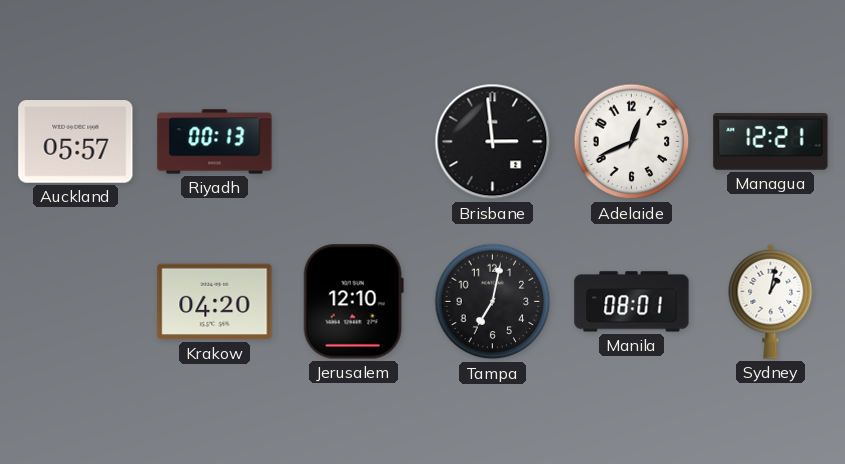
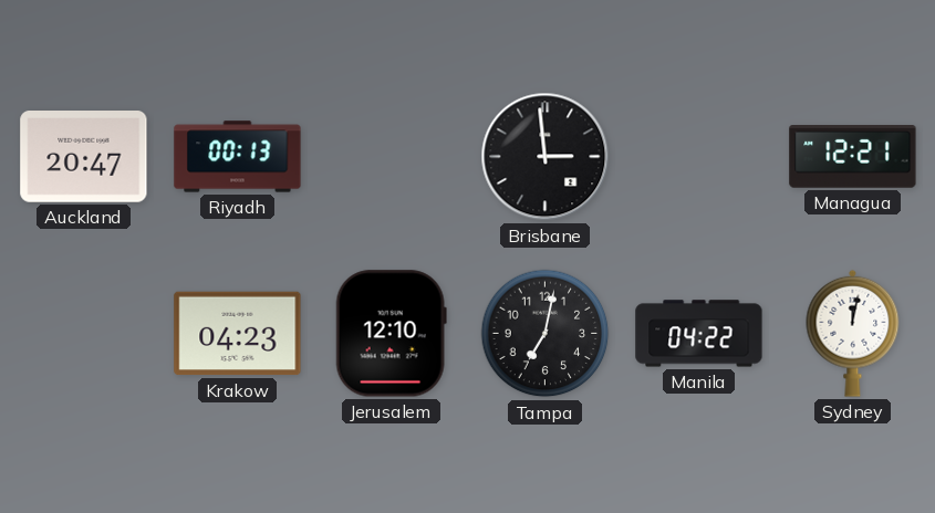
Auckland: 05:57 -> 20:47
Adelaide: 12:41 -> none
Krakow: 04:20 -> 04:23
Manila: 08:01 -> 04:22
Sydney: 1:02 -> 12:02
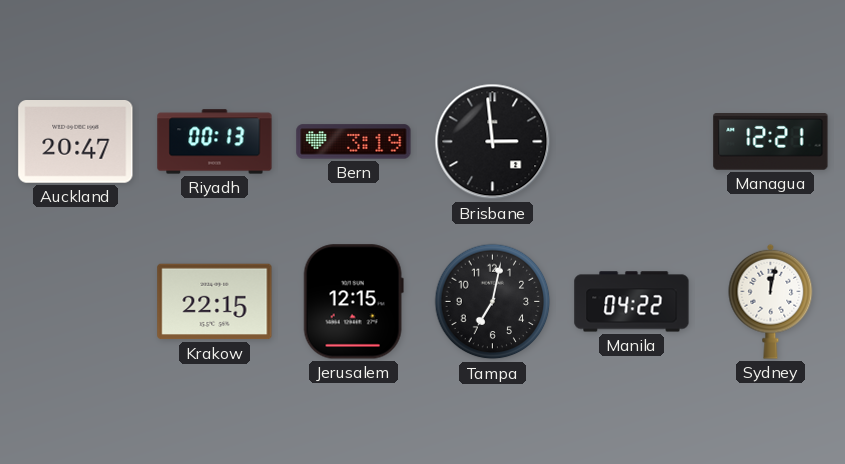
Bern: none -> 3:19
Krakow: 04:23 -> 22:15
Jerusalem: 12:10 -> 12:15
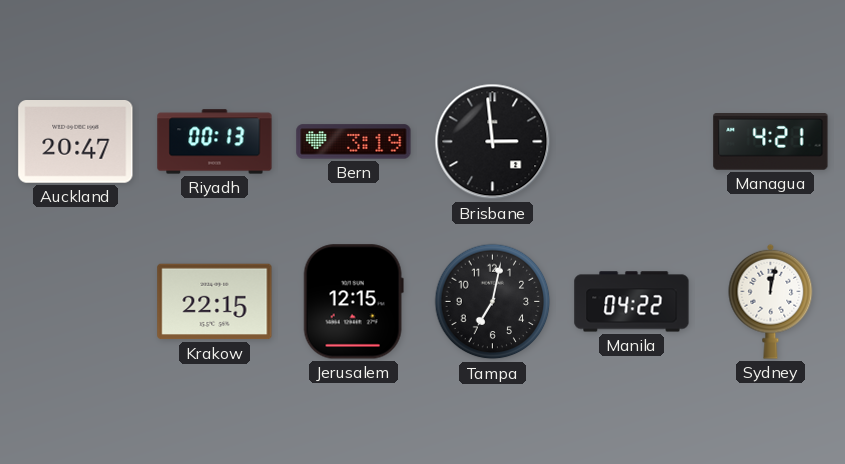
Managua: 12:21 -> 4:21
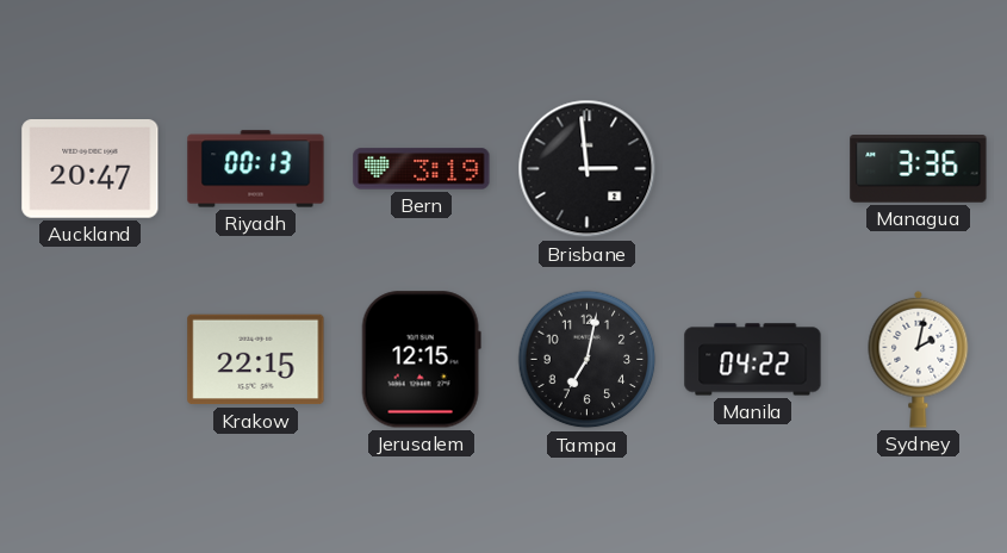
Managua: 4:21 -> 3:36
Sydney: 12:02 -> 2:02
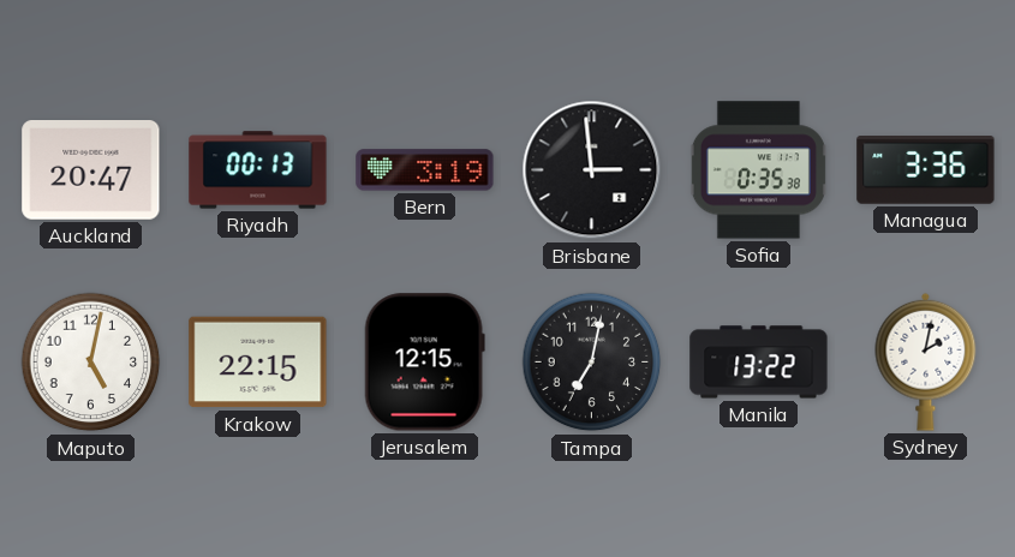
Sofia: none -> 0:35
Maputo: none -> 5:02
Manila: 04:22 -> 13:22
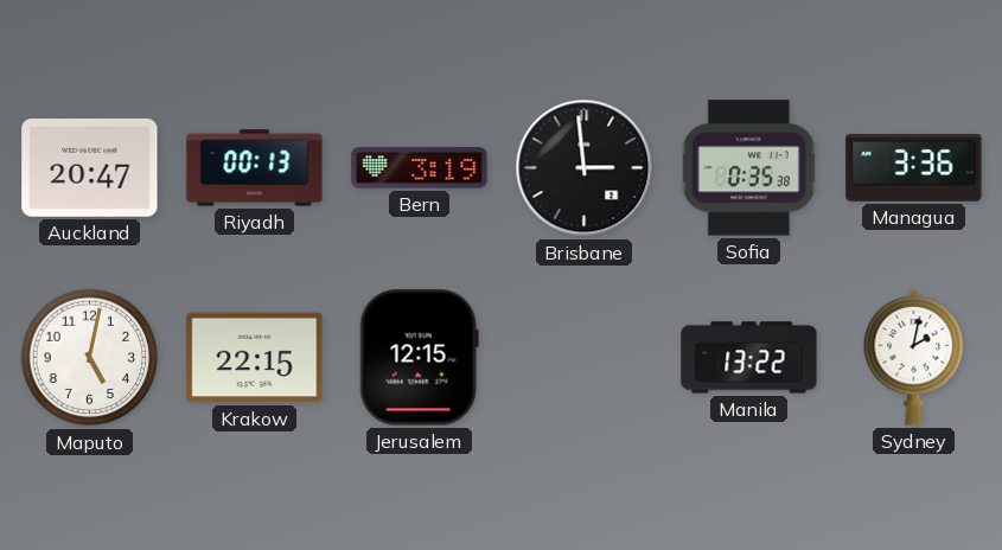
Tampa: 7:02 -> none
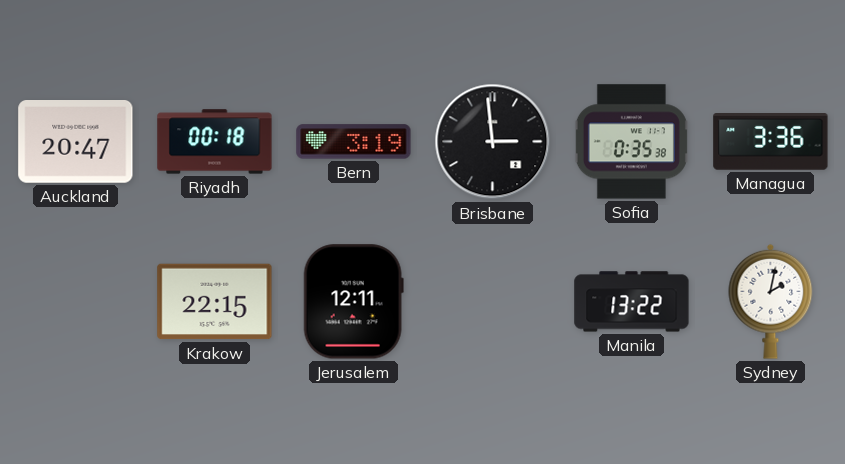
Riyadh: 00:13 -> 00:18
Maputo: 5:02 -> none
Jerusalem: 12:15 -> 12:11
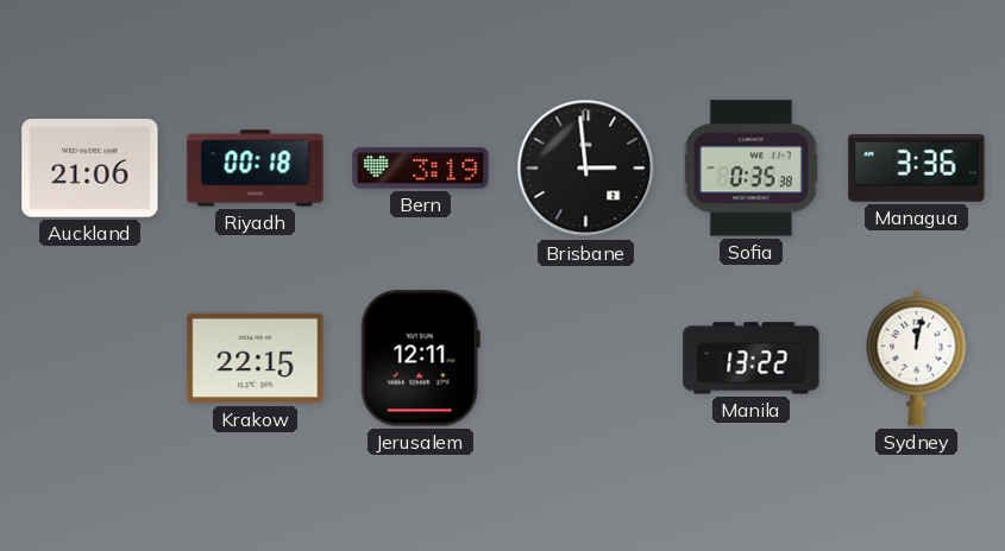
Auckland: 20:47 -> 21:06
Sydney: 2:02 -> 12:02
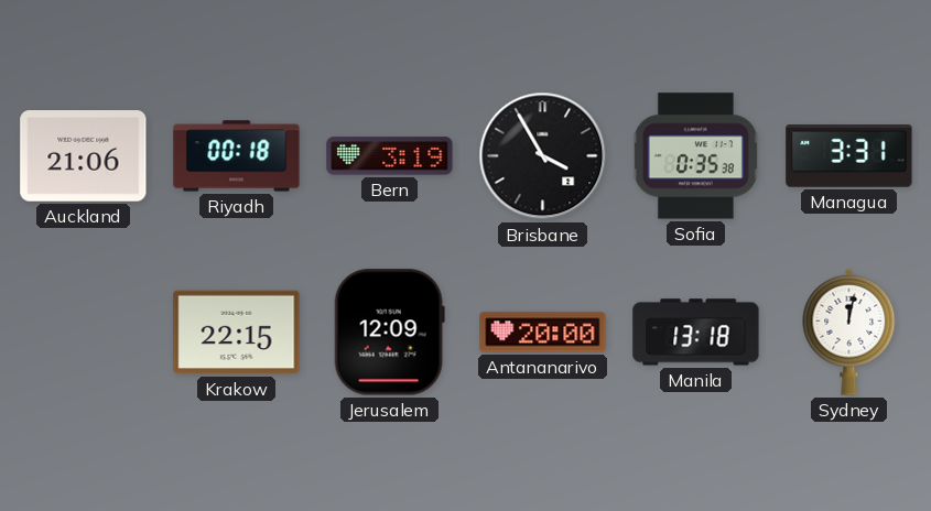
Brisbane: 2:59 -> 3:55
Managua: 3:36 -> 3:31
Jerusalem: 12:11 -> 12:09
Antananarivo: none -> 20:00
Manila: 13:22 -> 13:18
